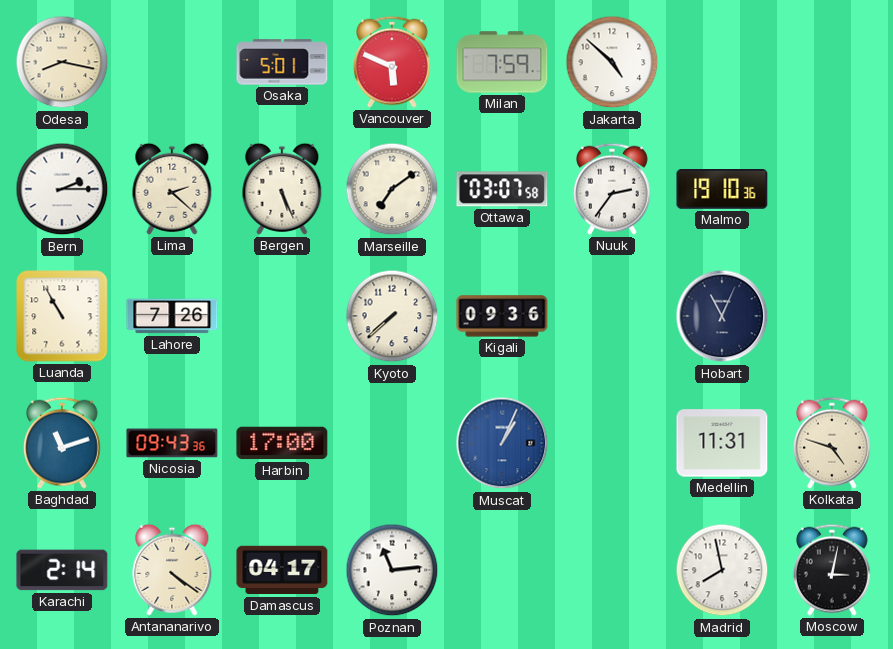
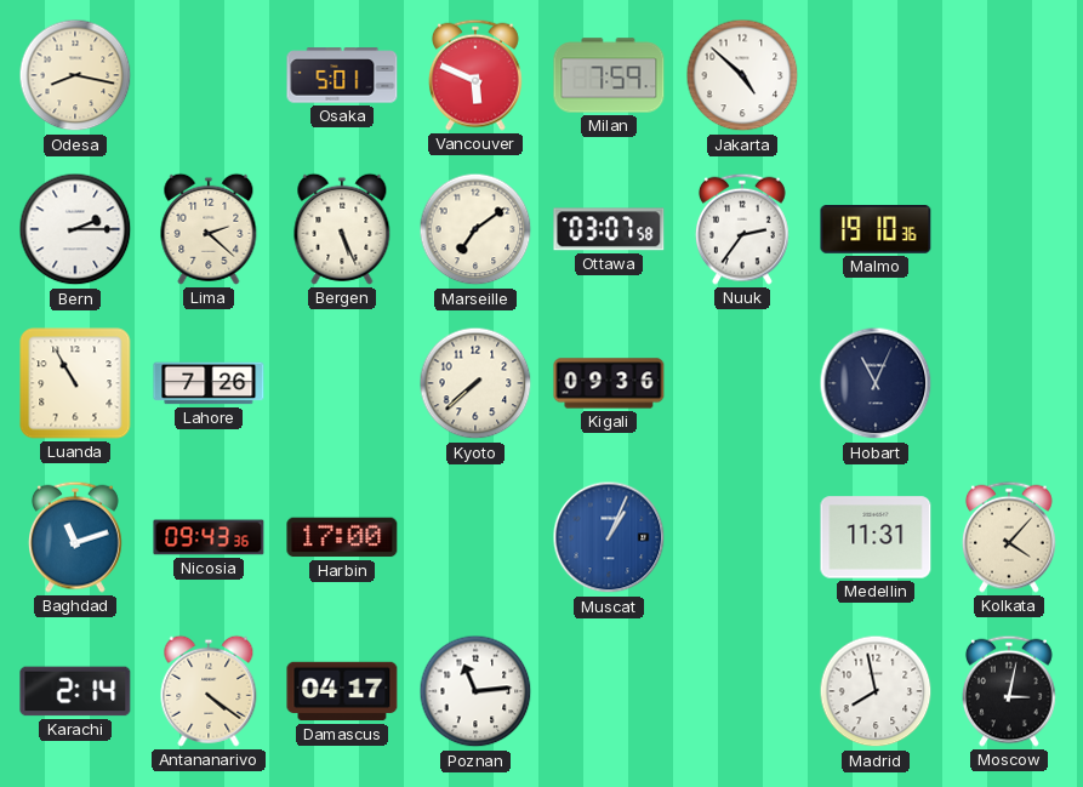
Kolkata: 4:48 -> 4:07
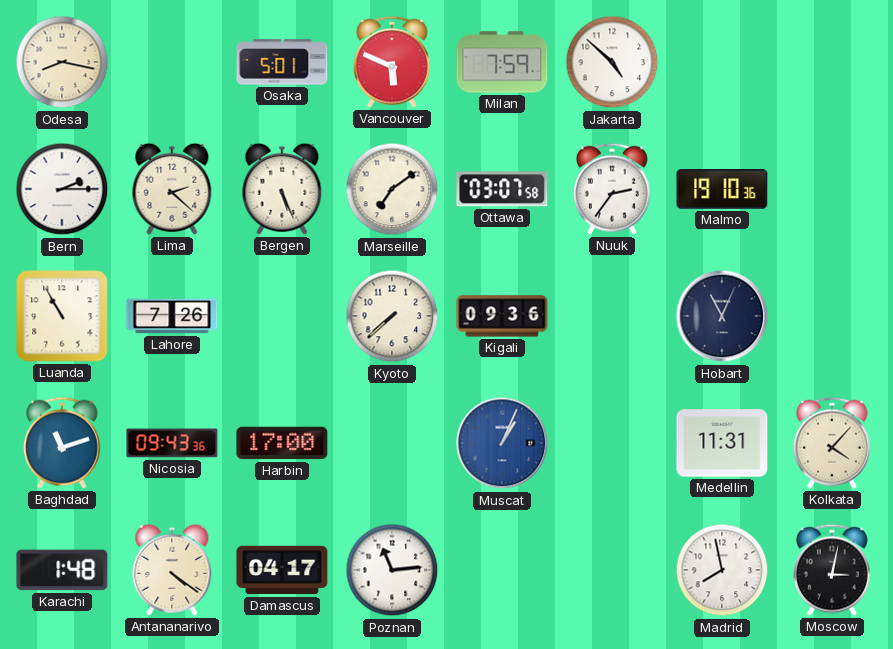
Karachi: 2:14 -> 1:48
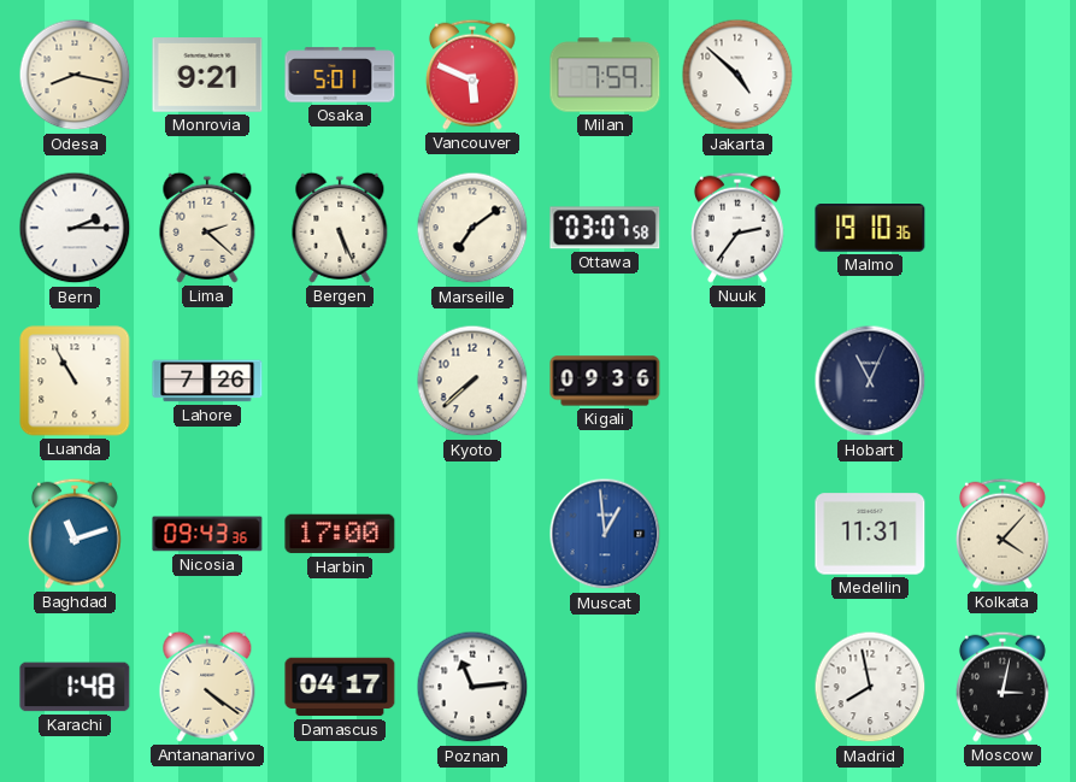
Monrovia: none -> 9:21
Muscat: 1:04 -> 12:59
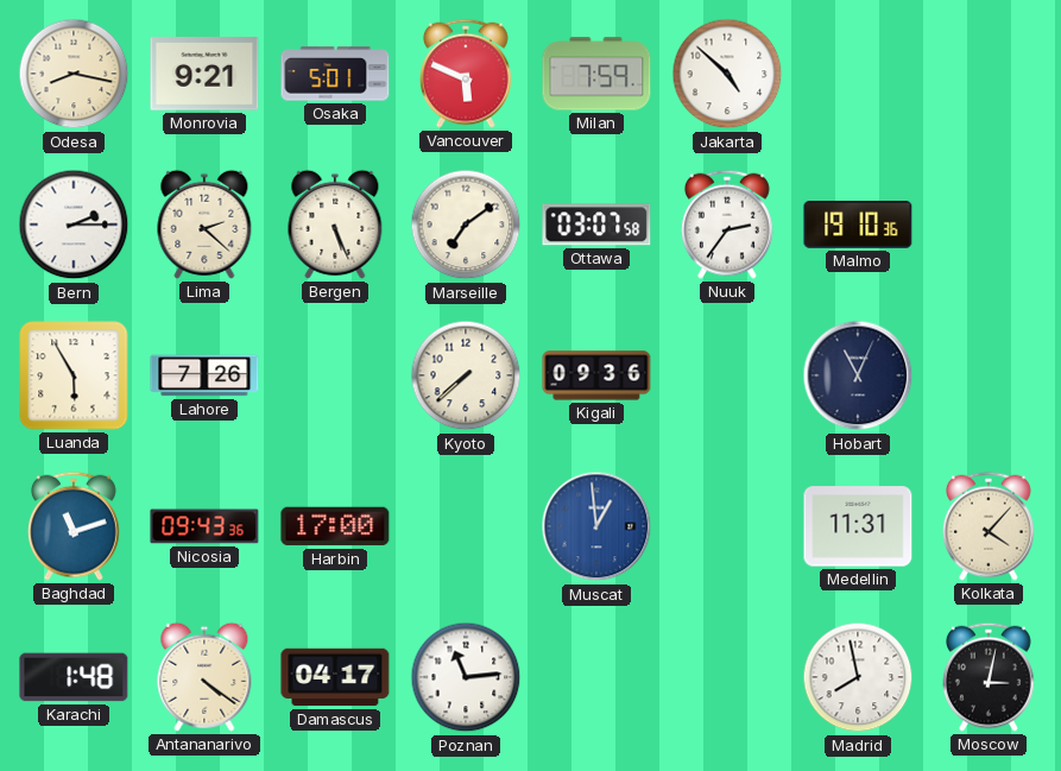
Luanda: 10:55 -> 5:55
